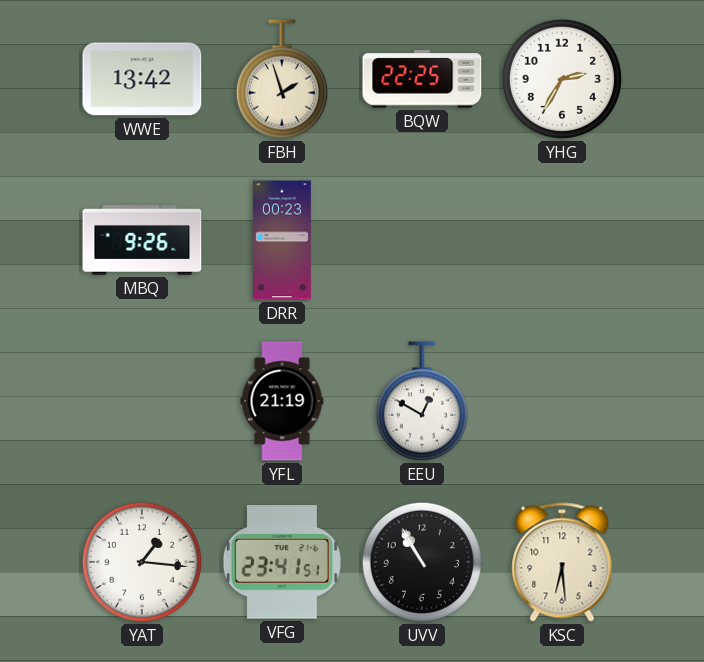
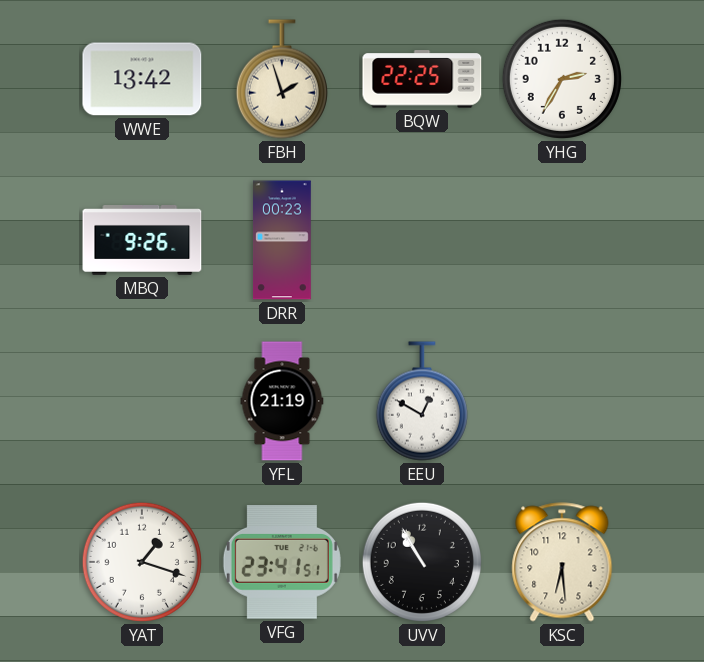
YAT: 1:16 -> 1:18
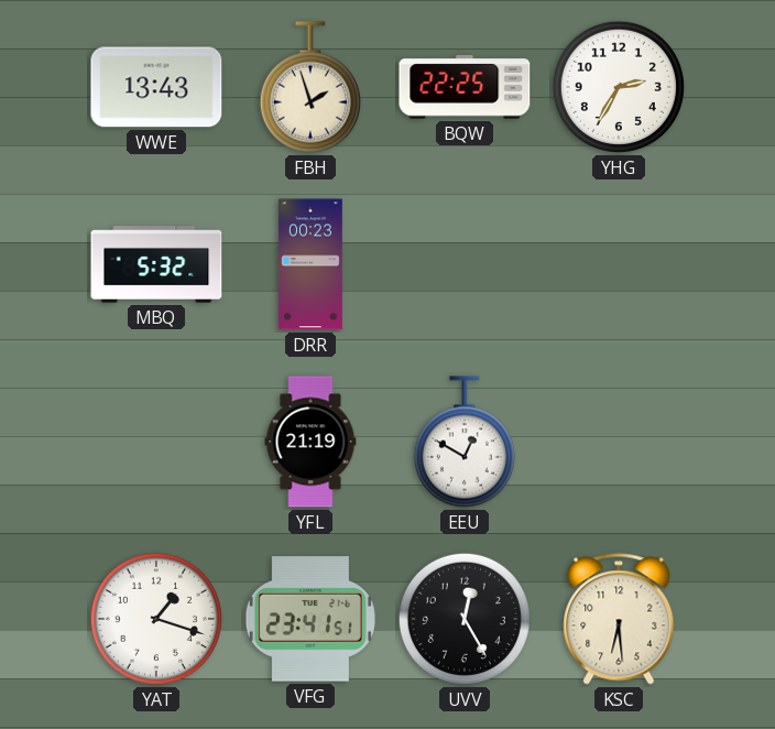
WWE: 13:42 -> 13:43
MBQ: 9:26 -> 5:32
UVV: 10:55 -> 12:25
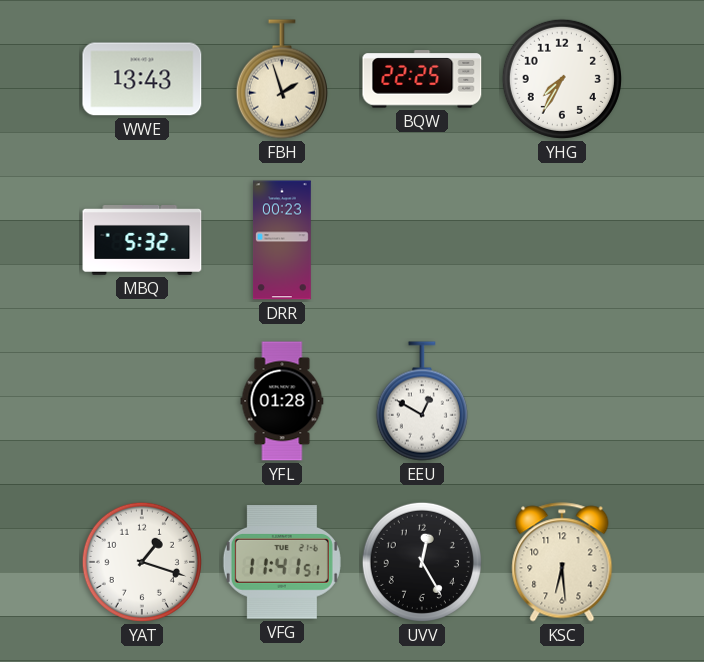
YHG: 2:35 -> 7:35
YFL: 21:19 -> 01:28
VFG: 23:41 -> 11:41
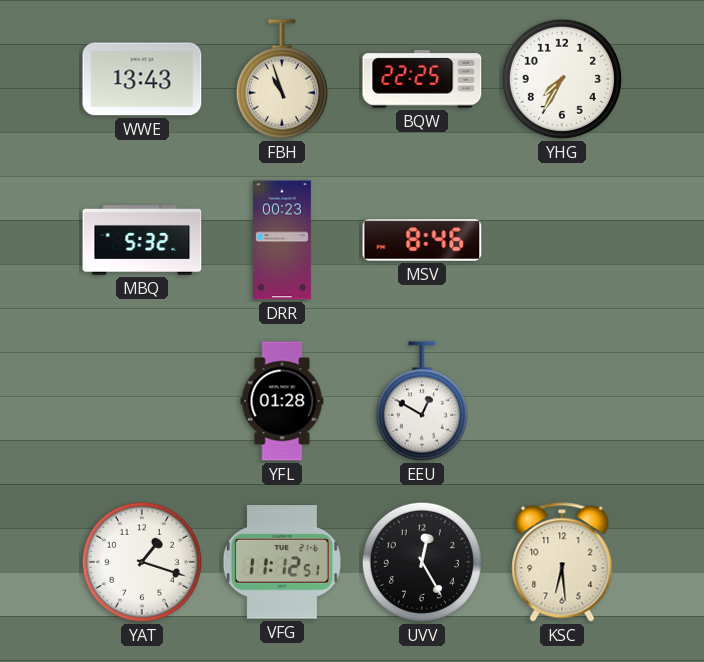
FBH: 1:57 -> 10:57
MSV: none -> 8:46
VFG: 11:41 -> 11:12
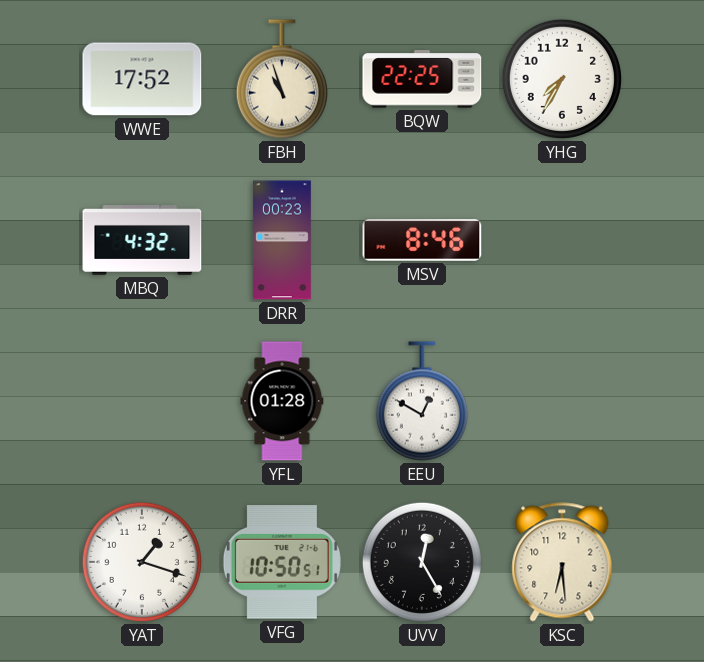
WWE: 13:43 -> 17:52
MBQ: 5:32 -> 4:32
VFG: 11:12 -> 10:50
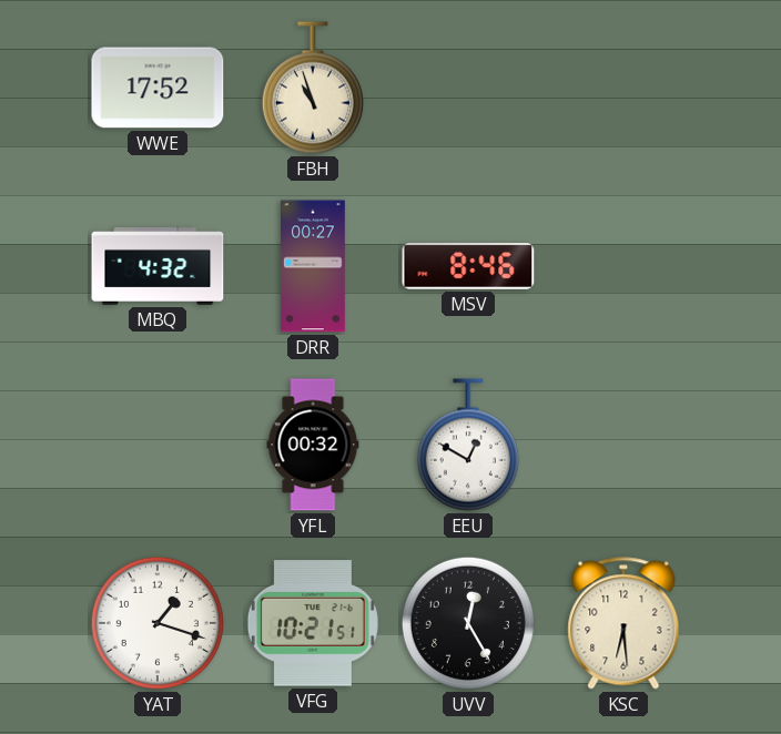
BQW: 22:25 -> none
YHG: 7:35 -> none
DRR: 00:23 -> 00:27
YFL: 01:28 -> 00:32
VFG: 10:50 -> 10:21
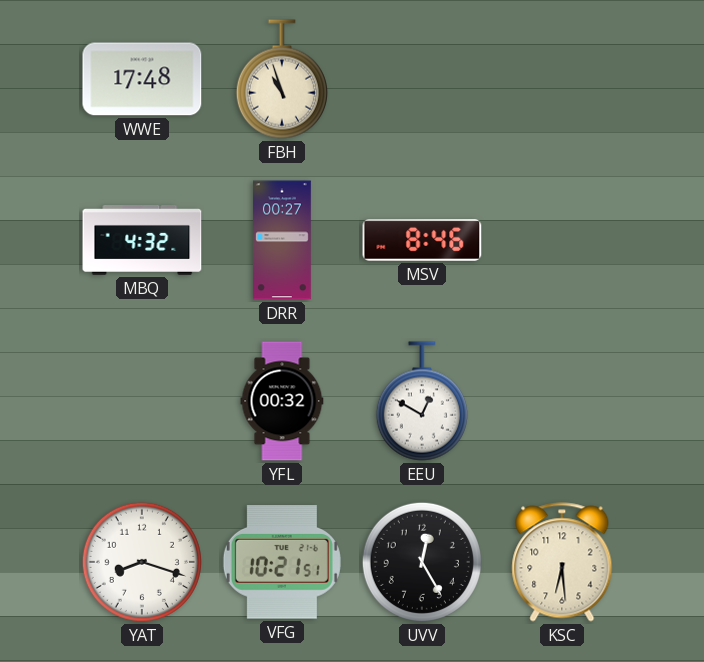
WWE: 17:52 -> 17:48
YAT: 1:18 -> 8:18
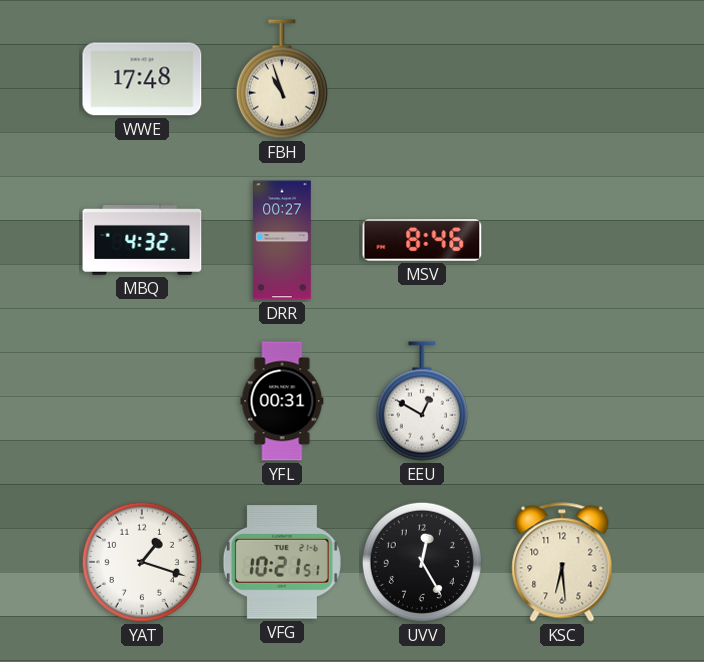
YFL: 00:32 -> 00:31
YAT: 8:18 -> 1:18
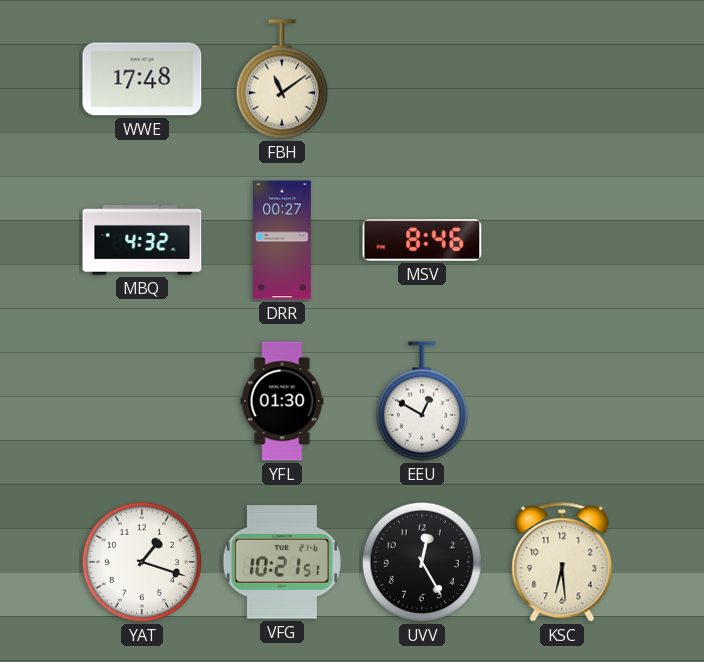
FBH: 10:57 -> 11:09
YFL: 00:31 -> 01:30
